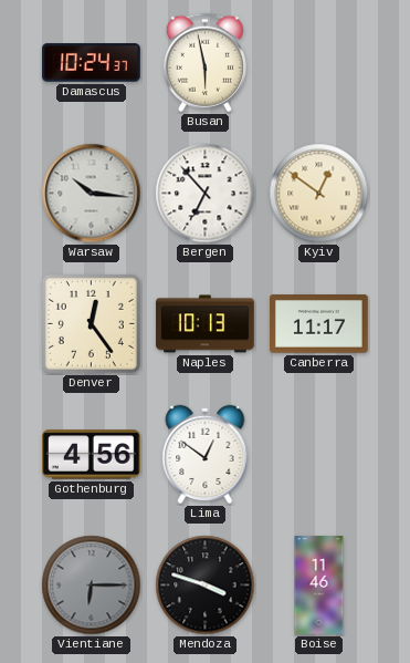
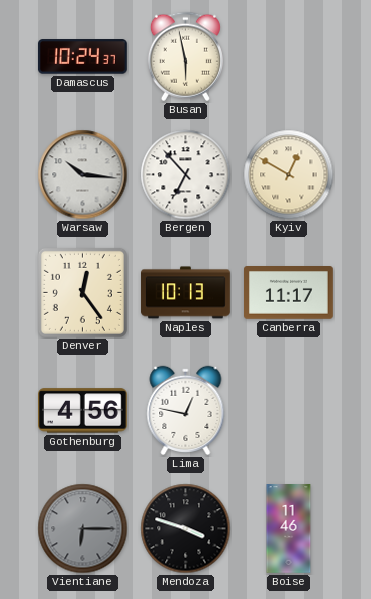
Kyiv: 12:51 -> 12:50
Lima: 12:51 -> 12:47
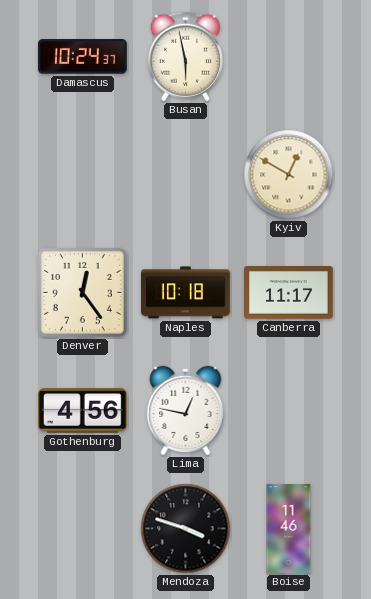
Warsaw: 10:16 -> none
Bergen: 6:53 -> none
Naples: 10:13 -> 10:18
Vientiane: 6:15 -> none
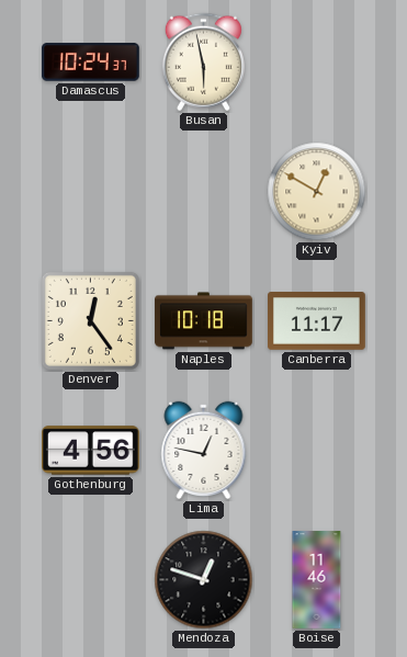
Mendoza: 3:48 -> 12:48
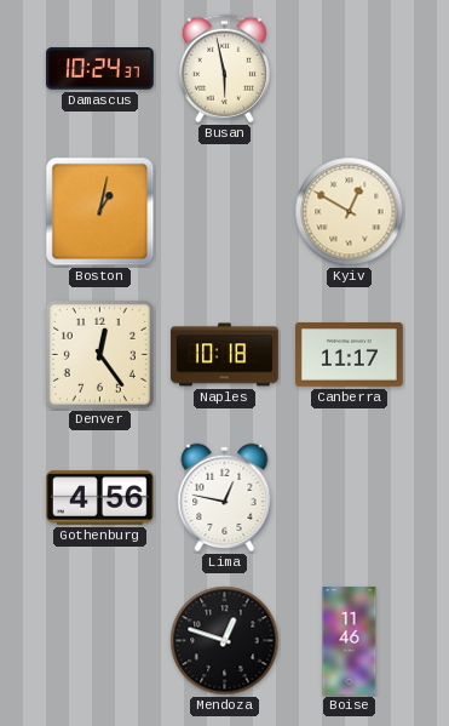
Boston: none -> 1:02
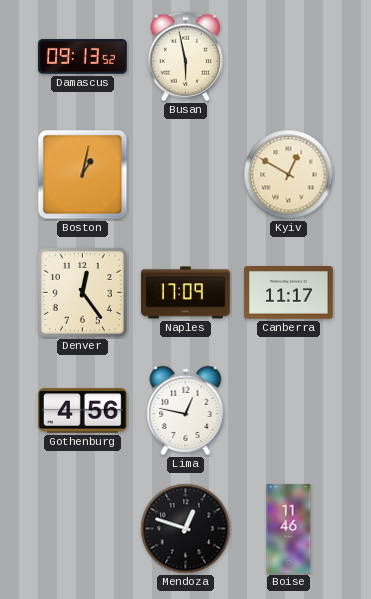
Damascus: 10:24 -> 09:13
Naples: 10:18 -> 17:09
